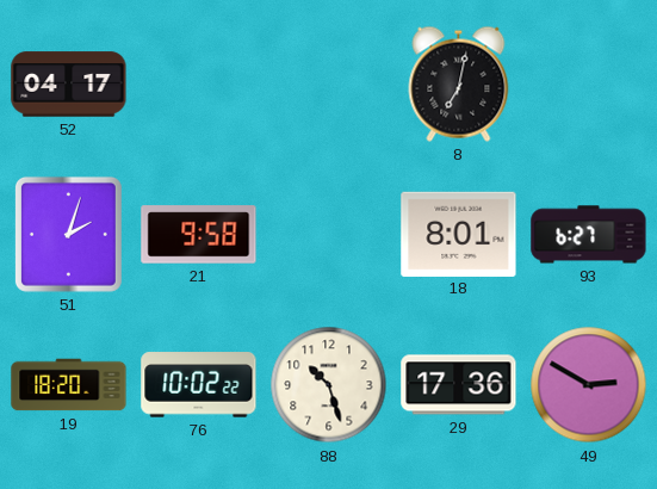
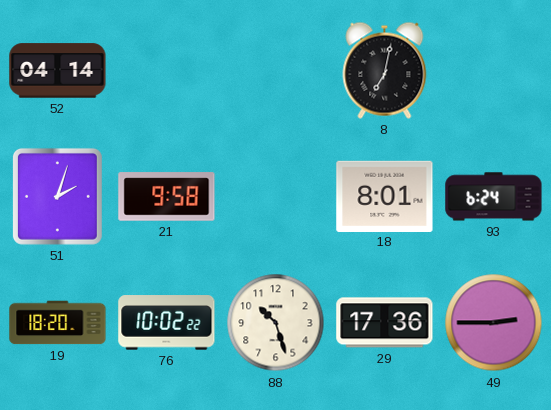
52: 04:17 -> 04:14
93: 6:27 -> 6:24
49: 2:50 -> 2:45
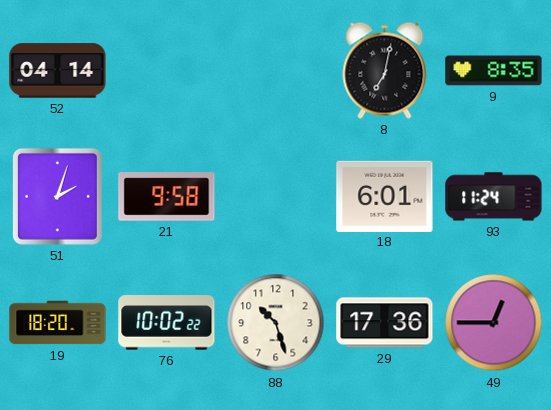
9: none -> 8:35
18: 8:01 -> 6:01
93: 6:24 -> 11:24
49: 2:45 -> 12:45
